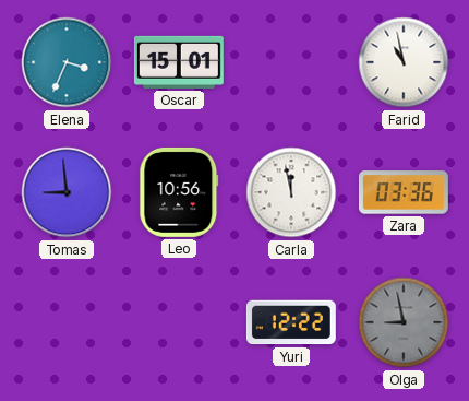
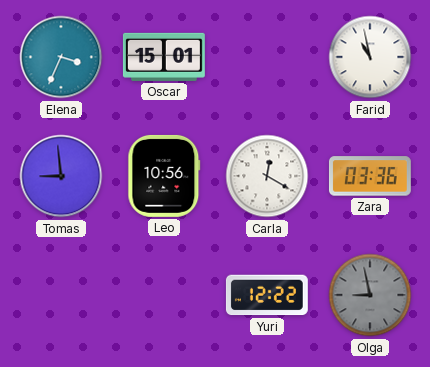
Carla: 11:58 -> 12:20
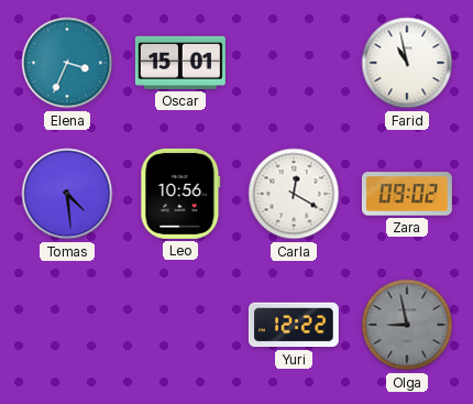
Tomas: 8:59 -> 4:29
Zara: 03:36 -> 09:02
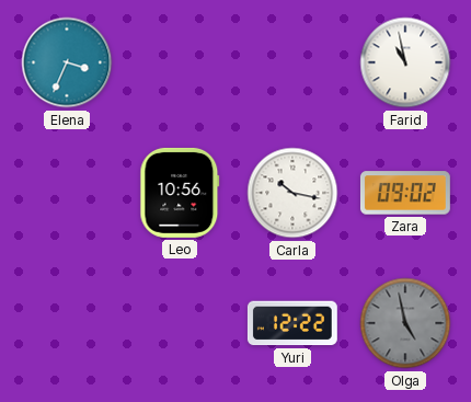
Oscar: 15:01 -> none
Tomas: 4:29 -> none
Carla: 12:20 -> 10:17
Olga: 8:58 -> 4:58
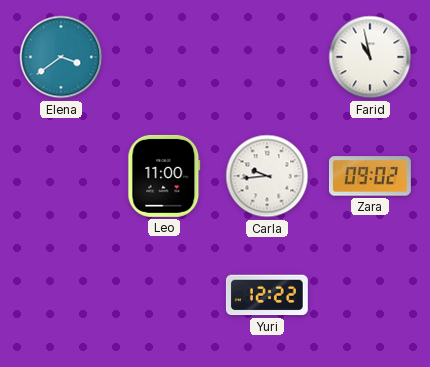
Elena: 3:34 -> 3:39
Leo: 10:56 -> 11:00
Carla: 10:17 -> 9:44
Olga: 4:58 -> none
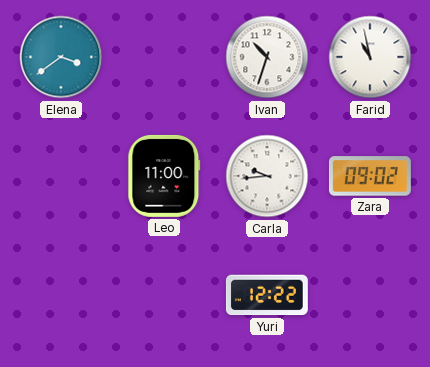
Ivan: none -> 10:33
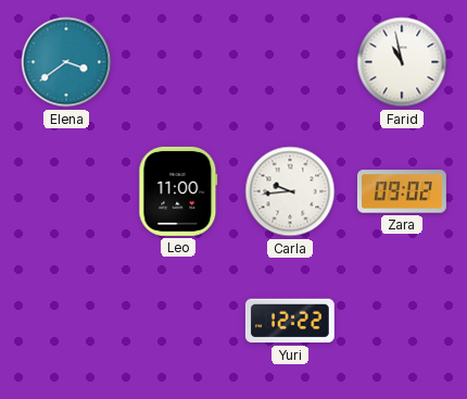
Ivan: 10:33 -> none
